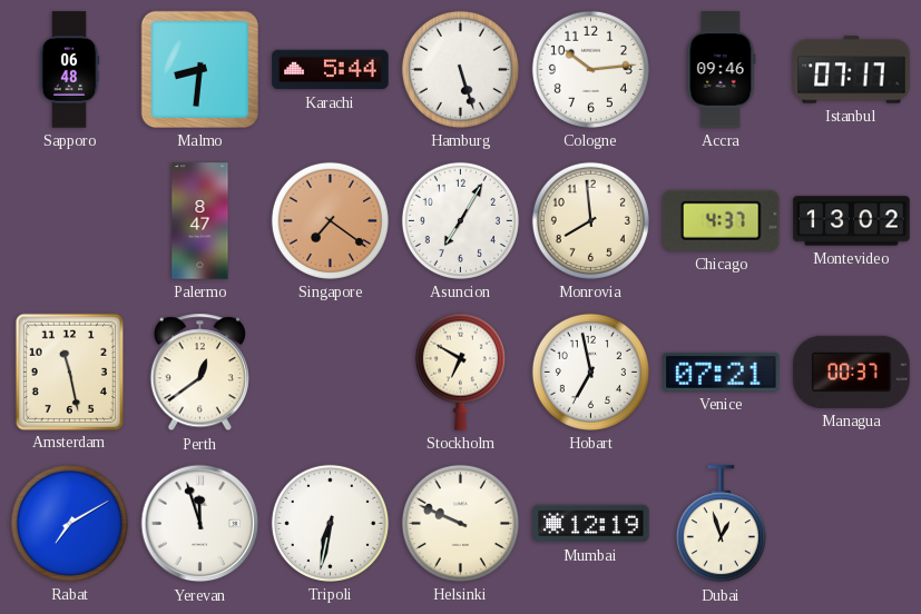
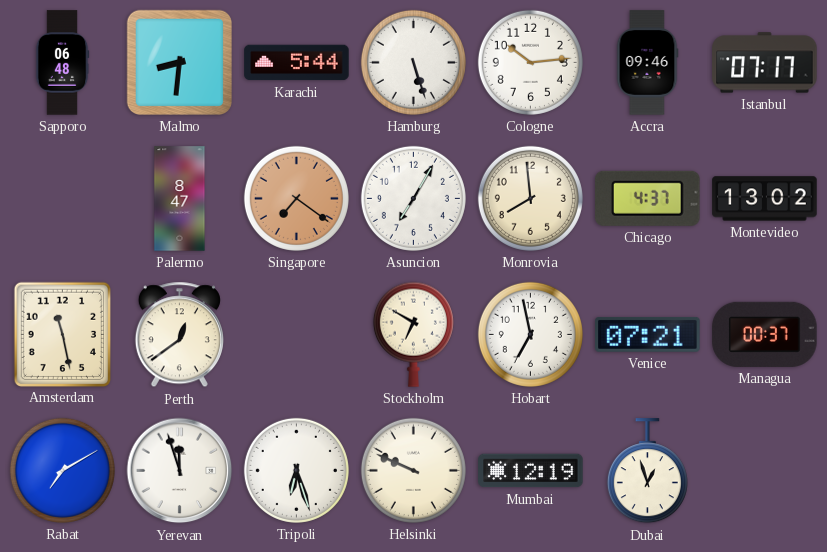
Tripoli: 6:32 -> 6:27
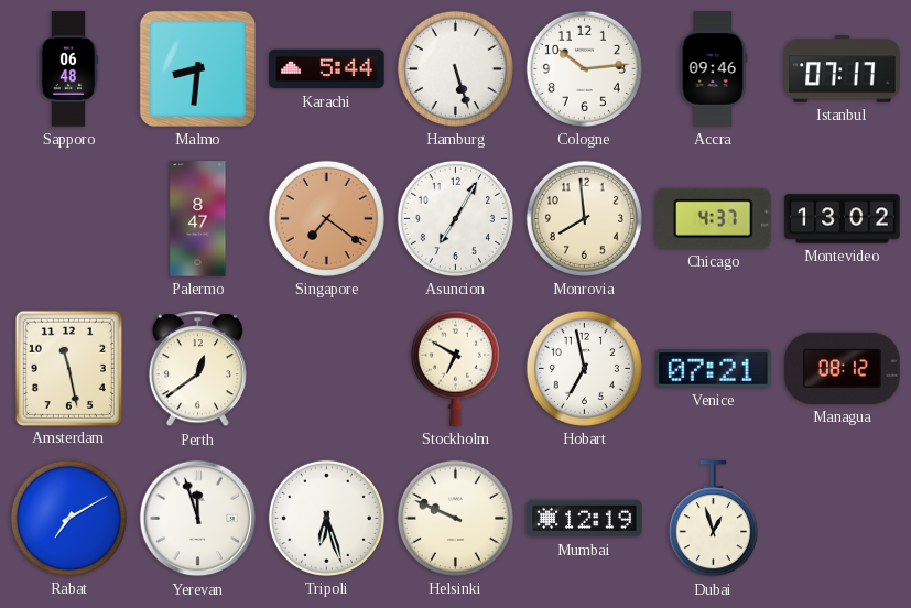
Managua: 00:37 -> 08:12
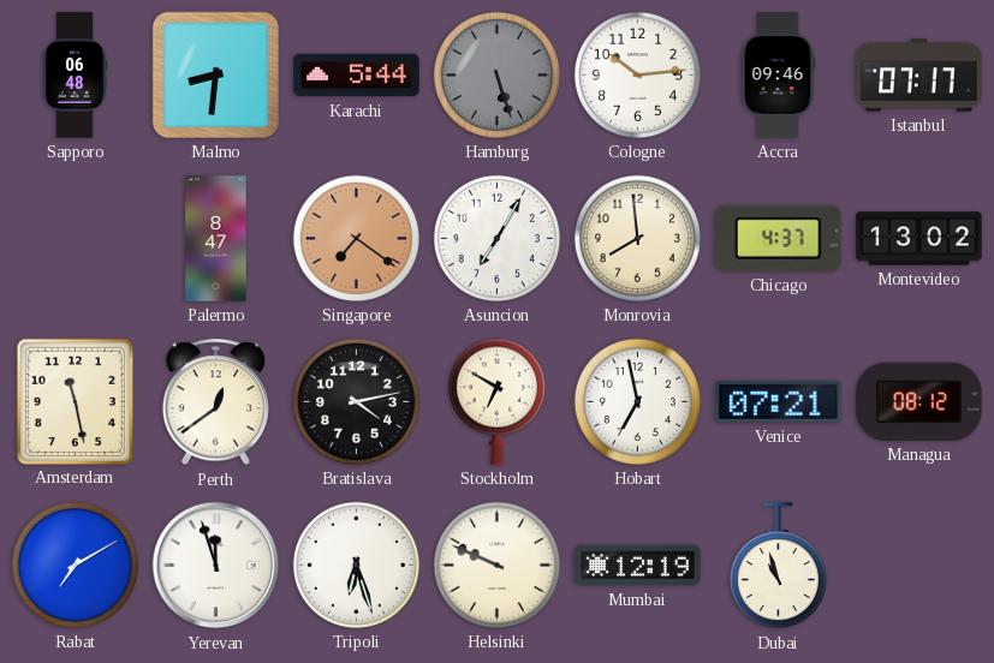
Hamburg dial: white -> grey
Bratislava: none -> 4:13
Dubai: 12:57 -> 10:57
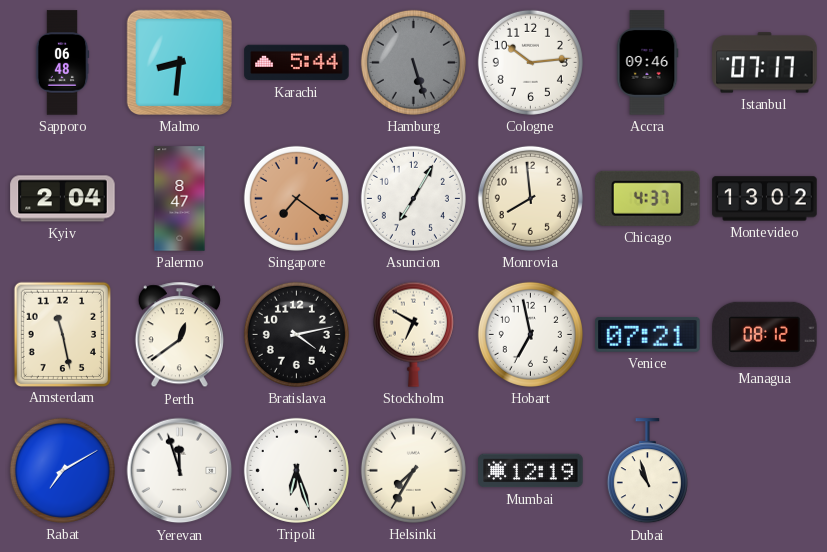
Kyiv: none -> 2:04
Helsinki: 9:49 -> 7:35
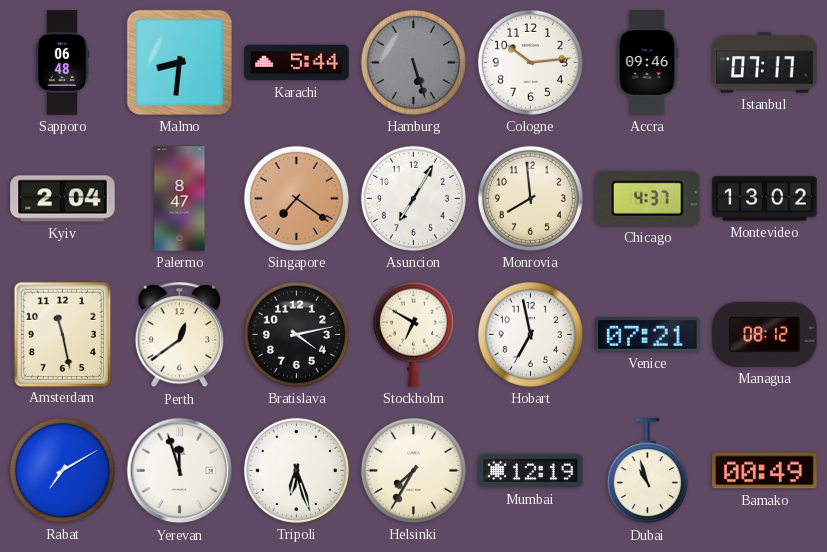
Bamako: none -> 00:49
